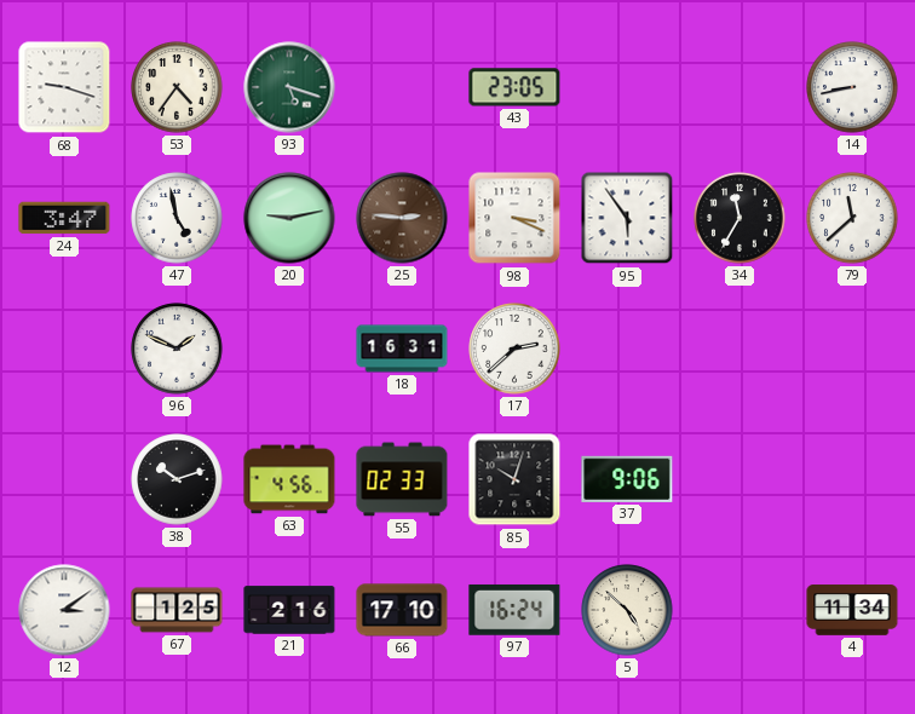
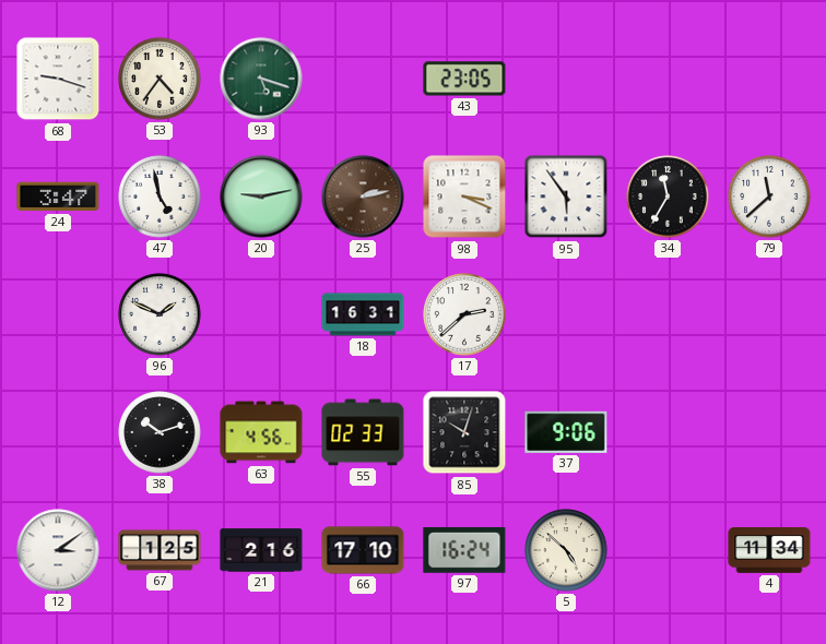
14: 8:43 -> none
25: 2:46 -> 2:13
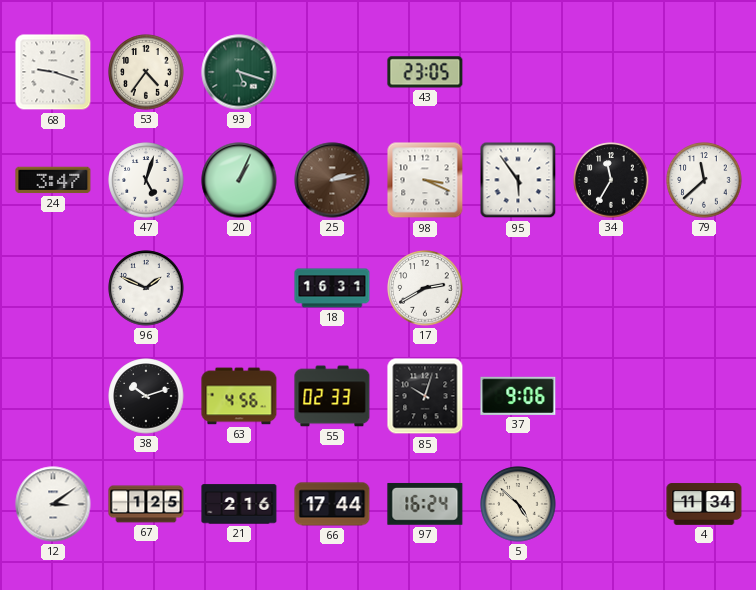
47: 4:58 -> 5:03
20: 9:13 -> 1:04
17: 2:38 -> 2:40
66: 17:10 -> 17:44
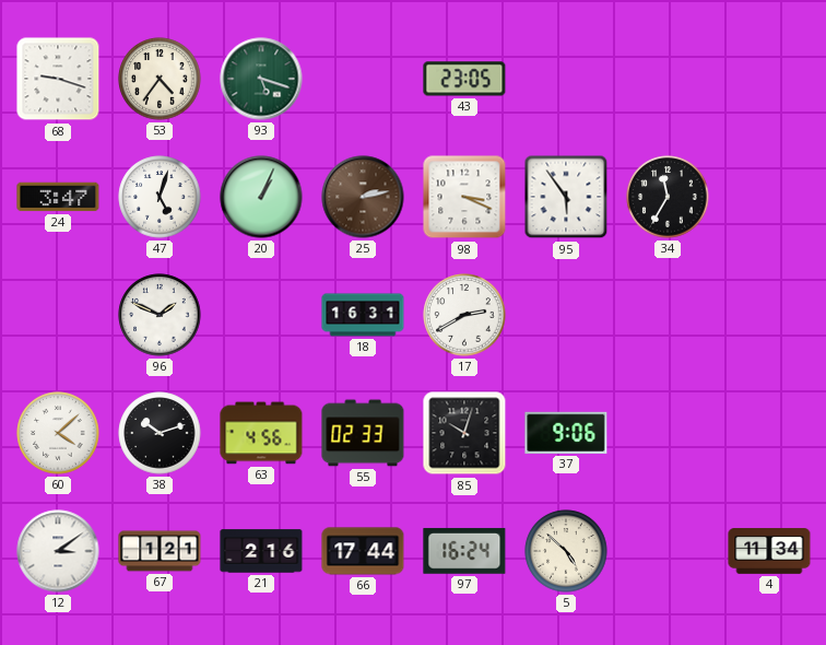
79: 11:38 -> none
60: none -> 4:08
67: 1:25 -> 1:21
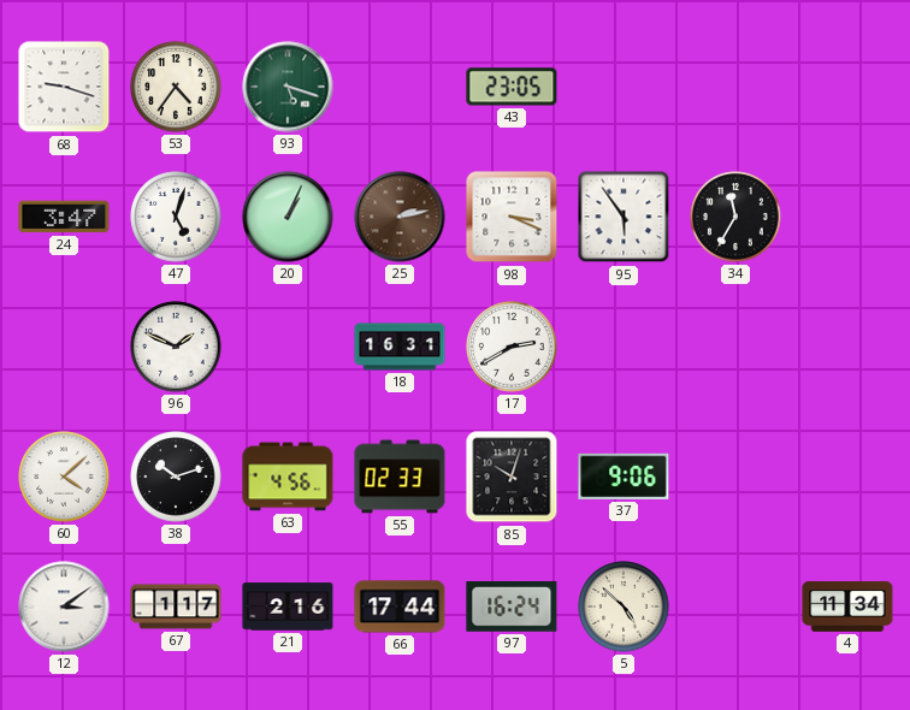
67: 1:21 -> 1:17
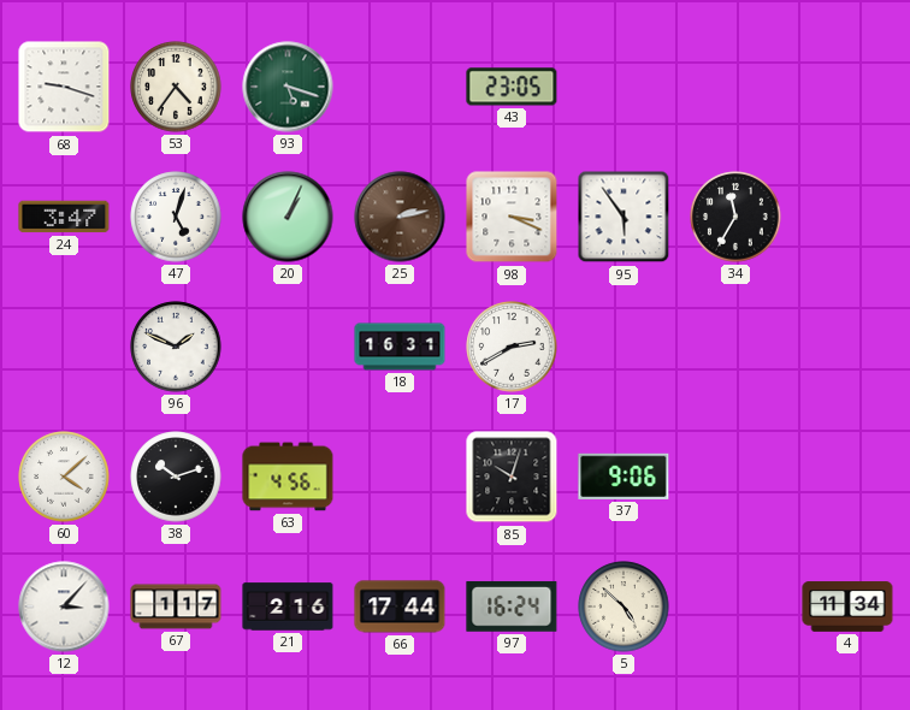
55: 02:33 -> none
12: 3:09 -> 3:07
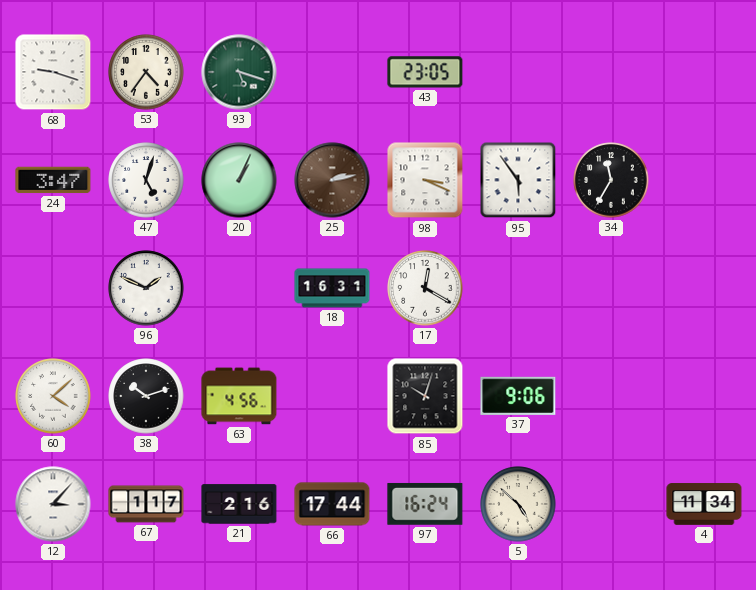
17: 2:40 -> 12:20
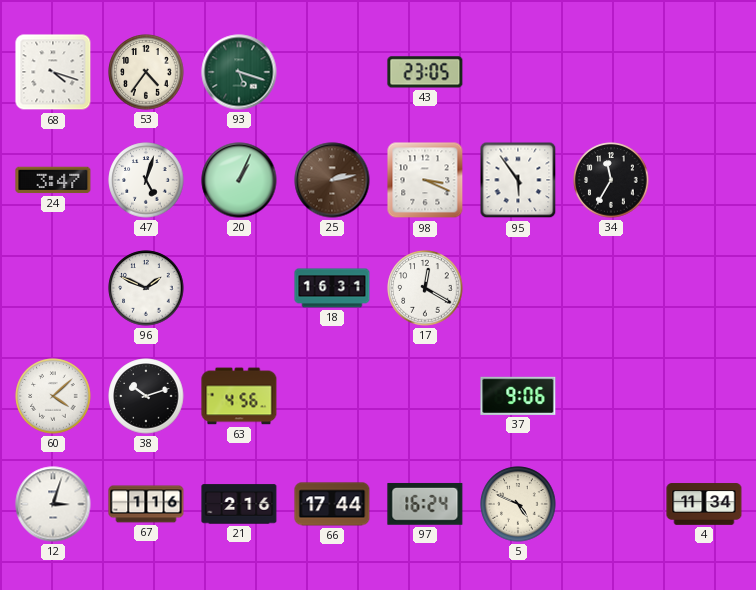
68: 9:18 -> 4:18
85: 10:03 -> none
12: 3:07 -> 3:03
67: 1:17 -> 1:16
5: 4:52 -> 4:49
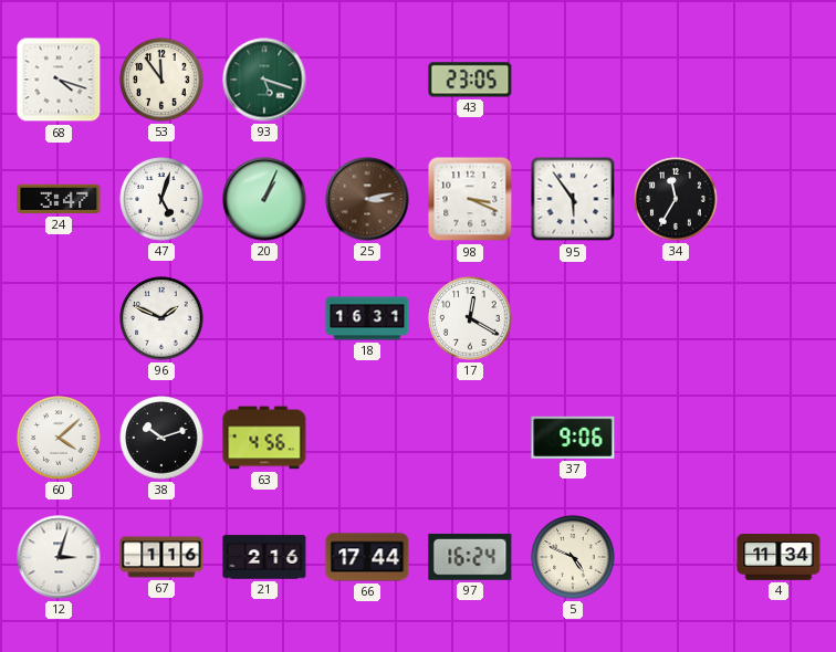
53: 4:36 -> 11:54
25: 2:13 -> 3:13
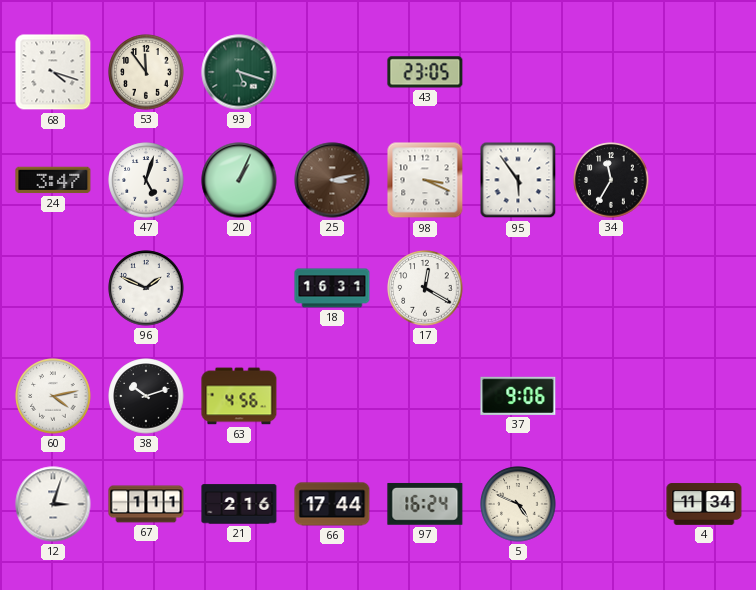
60: 4:08 -> 4:13
67: 1:16 -> 1:11
